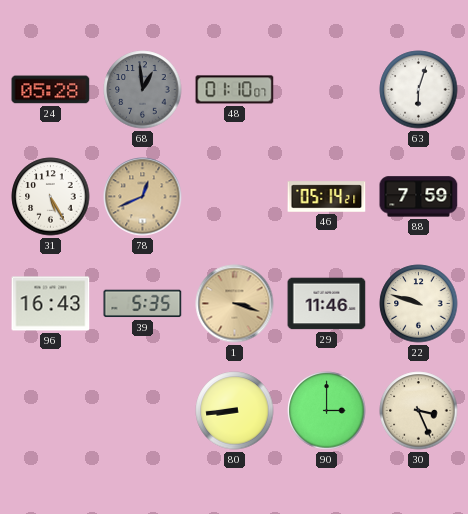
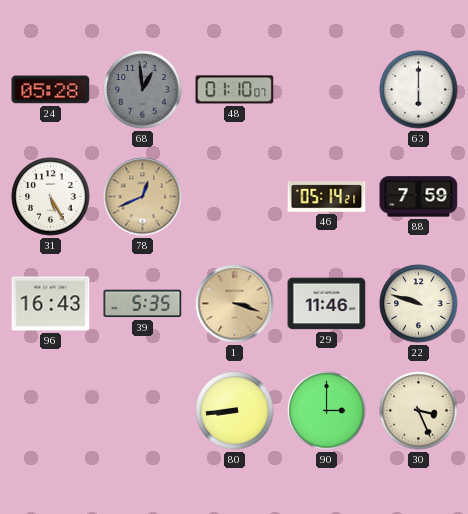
63: 6:03 -> 6:00
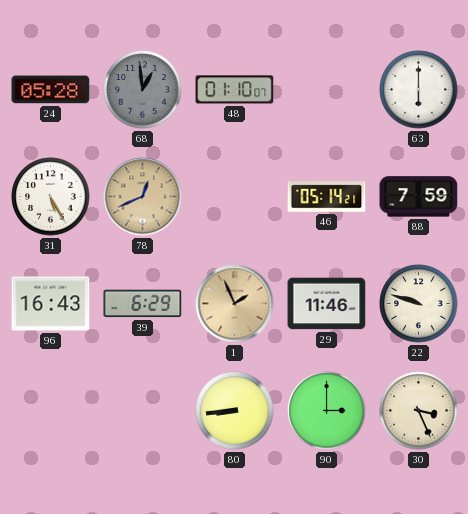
39: 5:35 -> 6:29
1: 3:18 -> 1:56
